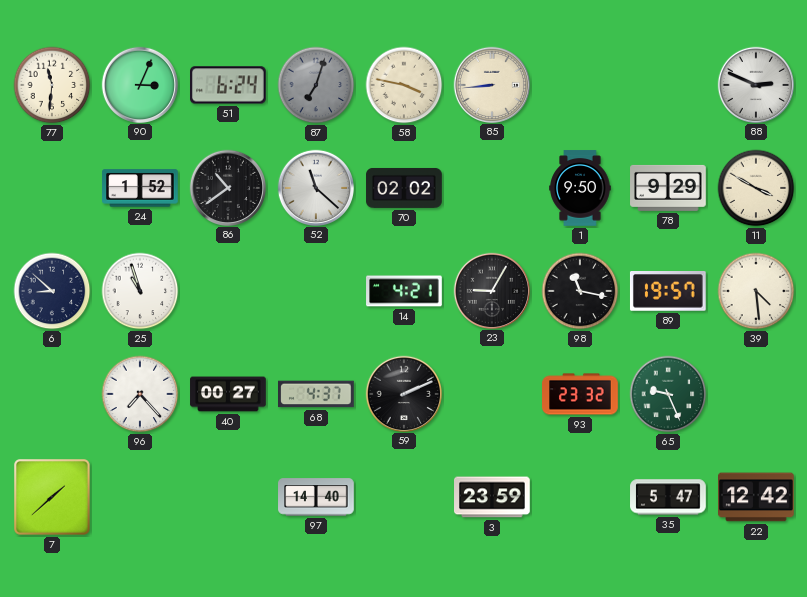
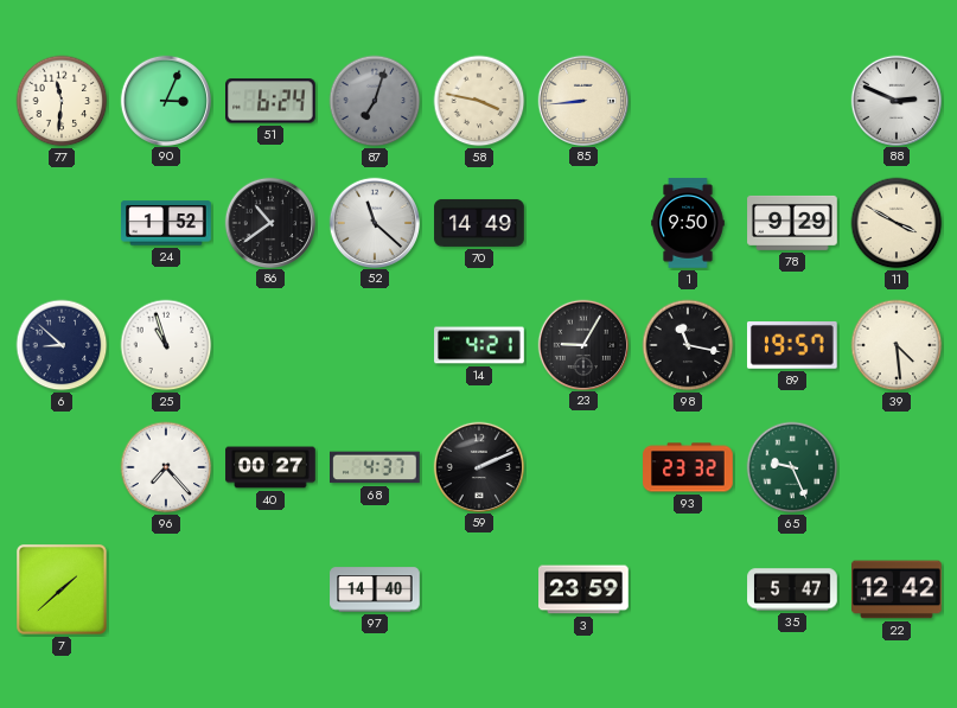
70: 02:02 -> 14:49
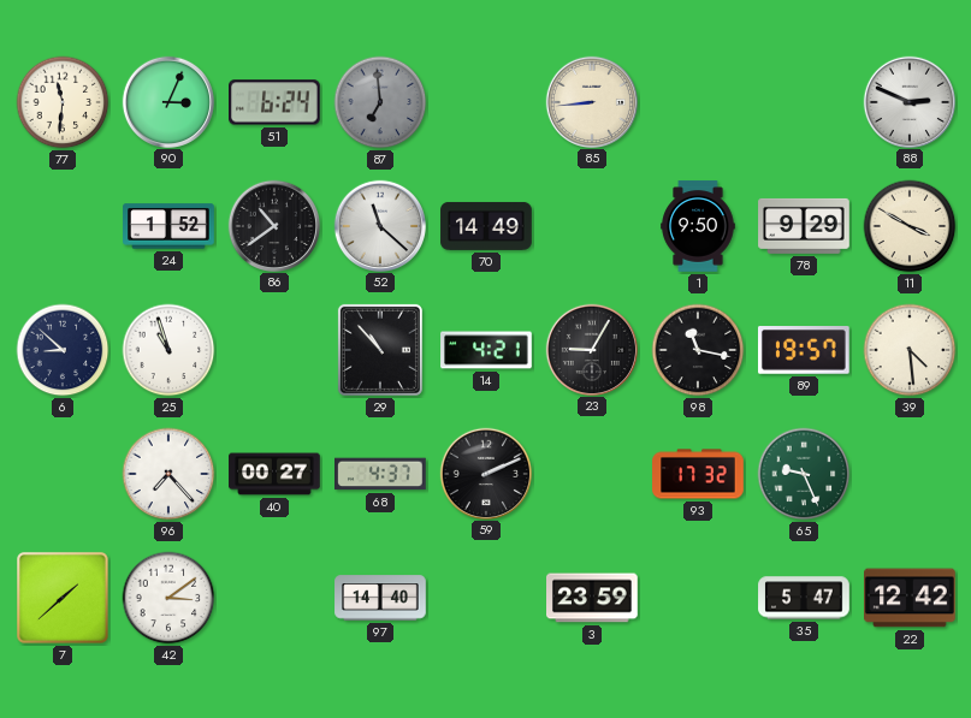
87: 7:03 -> 6:59
58: 3:47 -> none
29: none -> 10:53
93: 23:32 -> 17:32
42: none -> 3:09
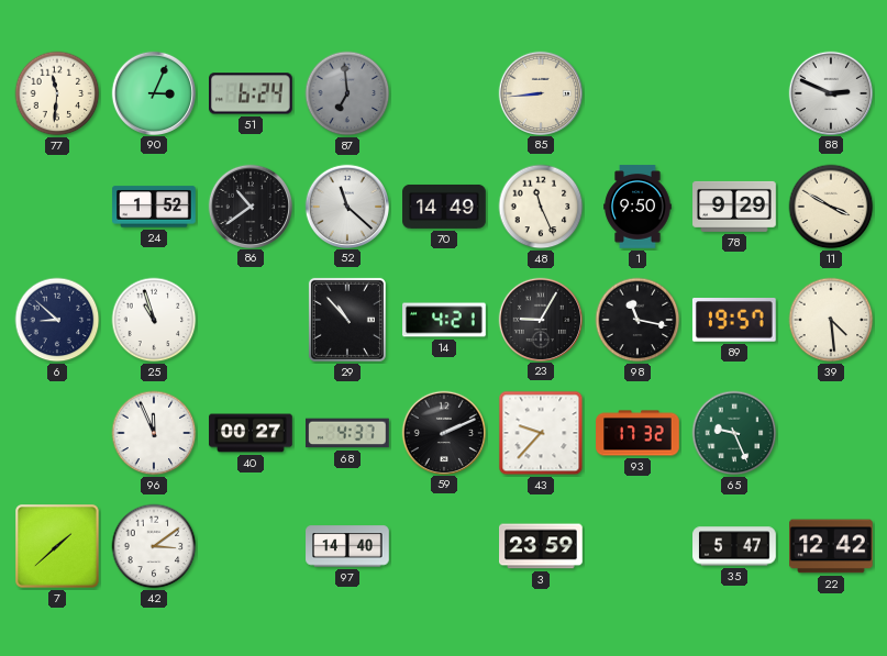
48: none -> 11:26
96: 7:23 -> 11:56
43: none -> 9:37
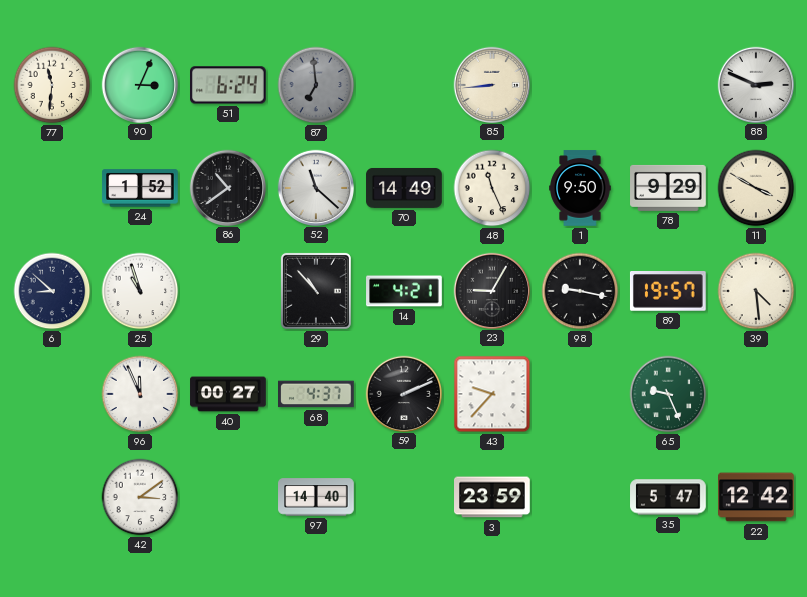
98: 11:17 -> 9:17
93: 17:32 -> none
7: 1:38 -> none
